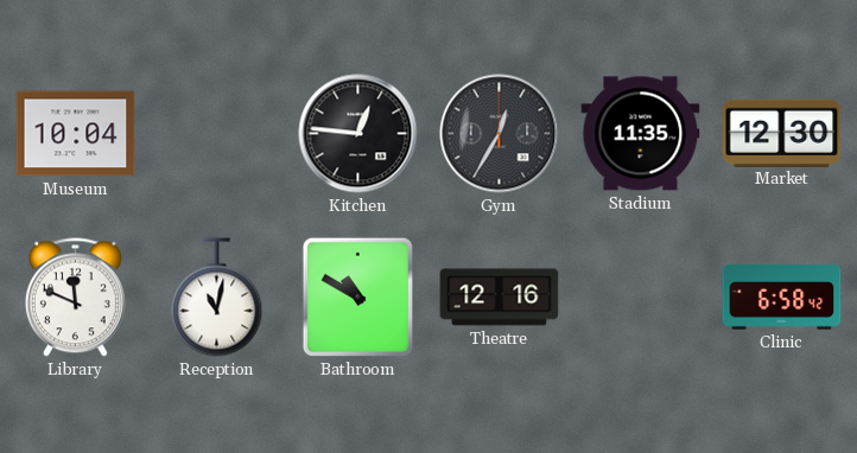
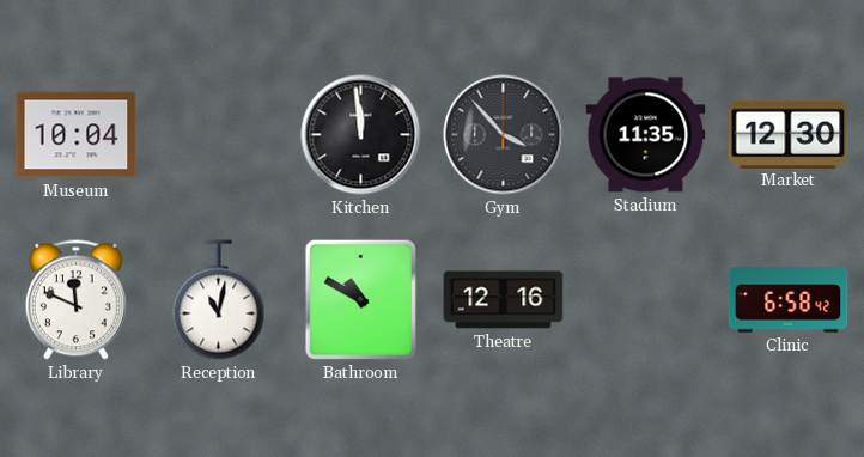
Kitchen: 12:46 -> 11:59
Gym: 12:35 -> 3:53
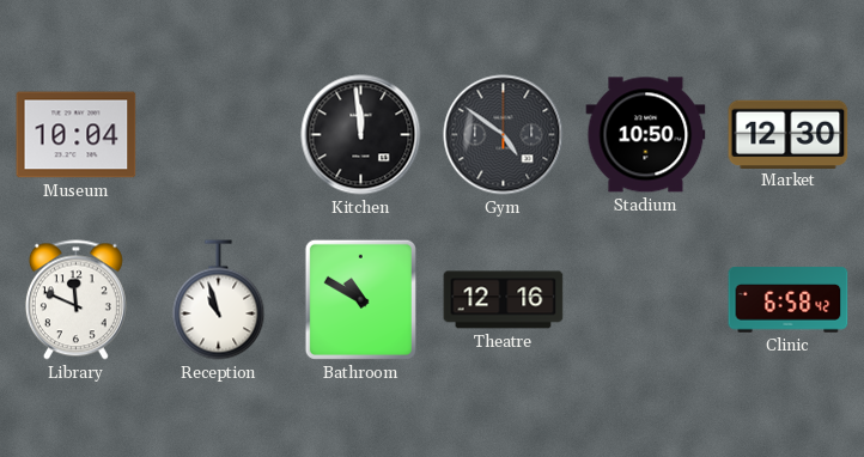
Gym: 3:53 -> 4:51
Stadium: 11:35 -> 10:50
Reception: 11:02 -> 10:57
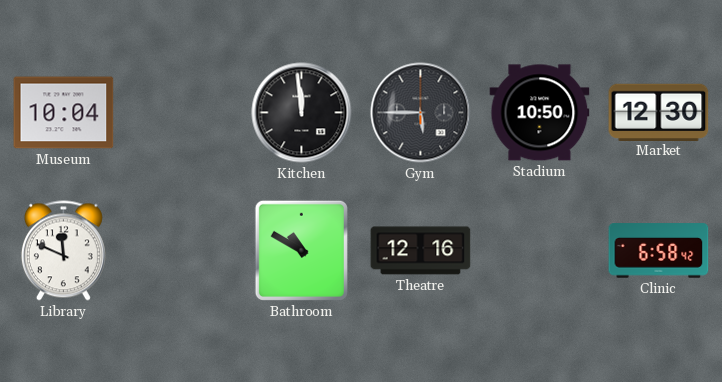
Gym: 4:51 -> 5:45
Reception: 10:57 -> none
